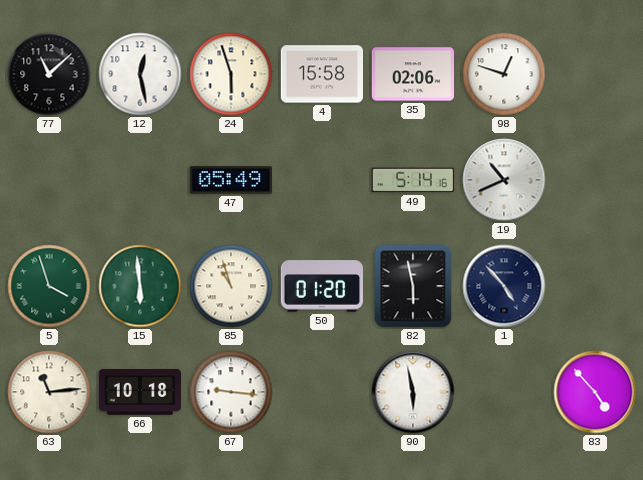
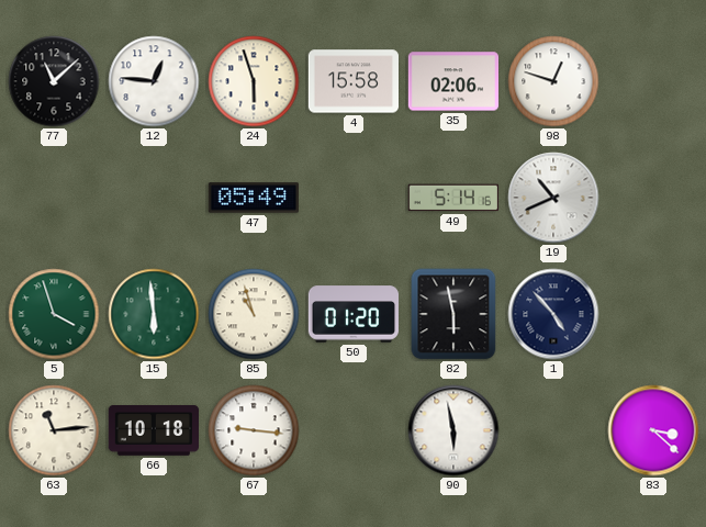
12: 12:28 -> 12:46
83: 4:53 -> 3:22
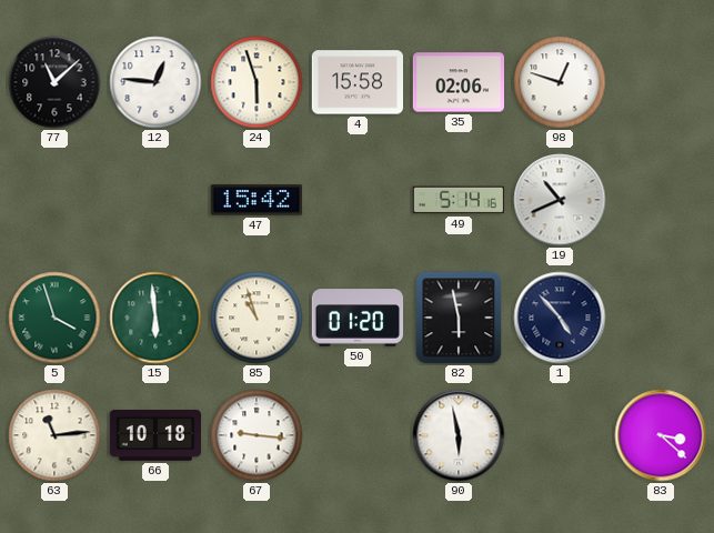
47: 05:49 -> 15:42
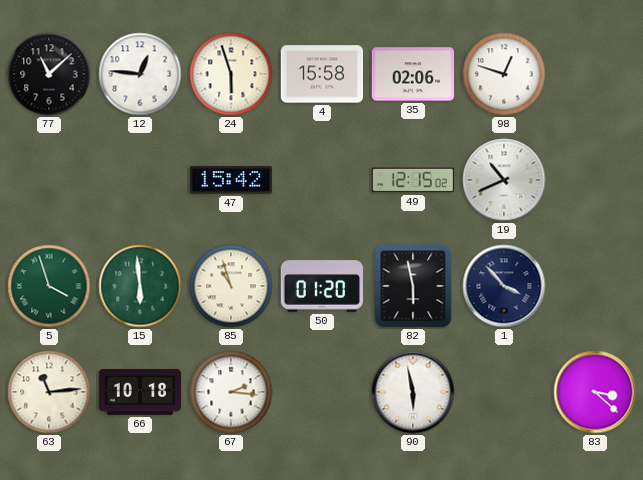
49: 5:14 -> 12:15
1: 4:53 -> 3:53
67: 9:16 -> 2:16
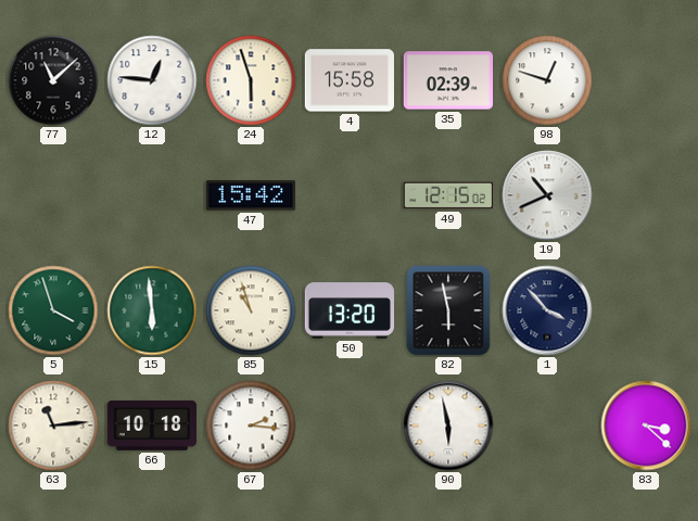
35: 02:06 -> 02:39
50: 01:20 -> 13:20
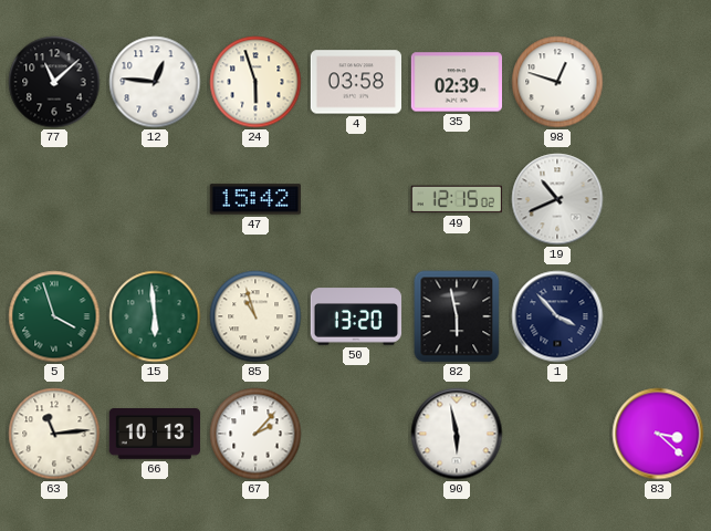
4: 15:58 -> 03:58
66: 10:18 -> 10:13
67: 2:16 -> 2:07
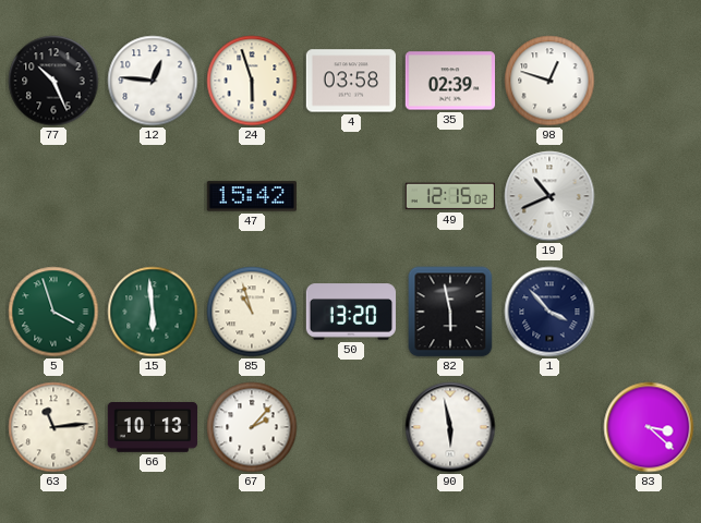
77: 11:08 -> 10:26
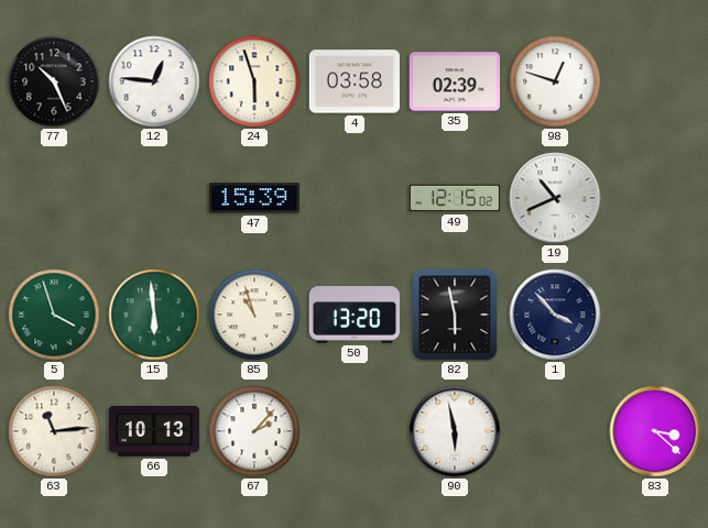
47: 15:42 -> 15:39
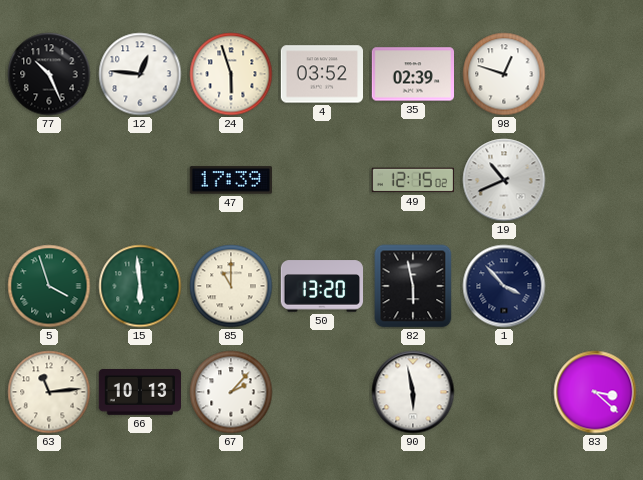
4: 03:58 -> 03:52
47: 15:39 -> 17:39
85: 10:57 -> 11:00
